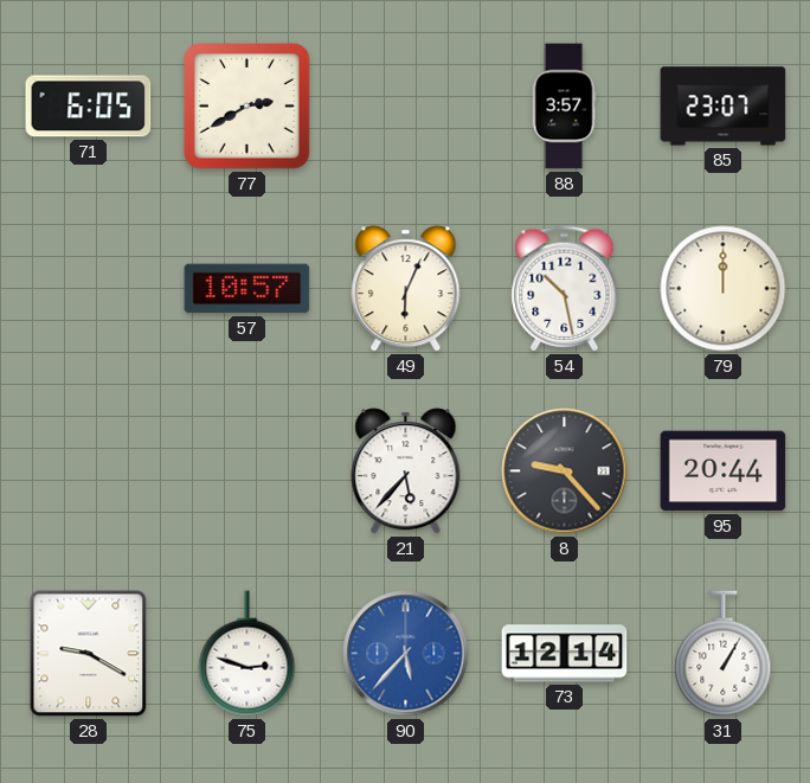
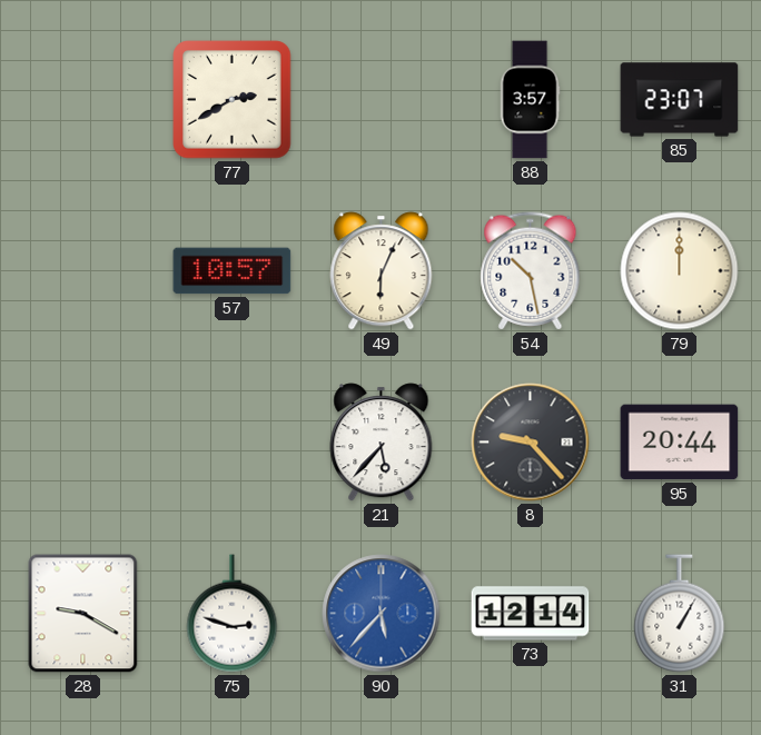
71: 6:05 -> none
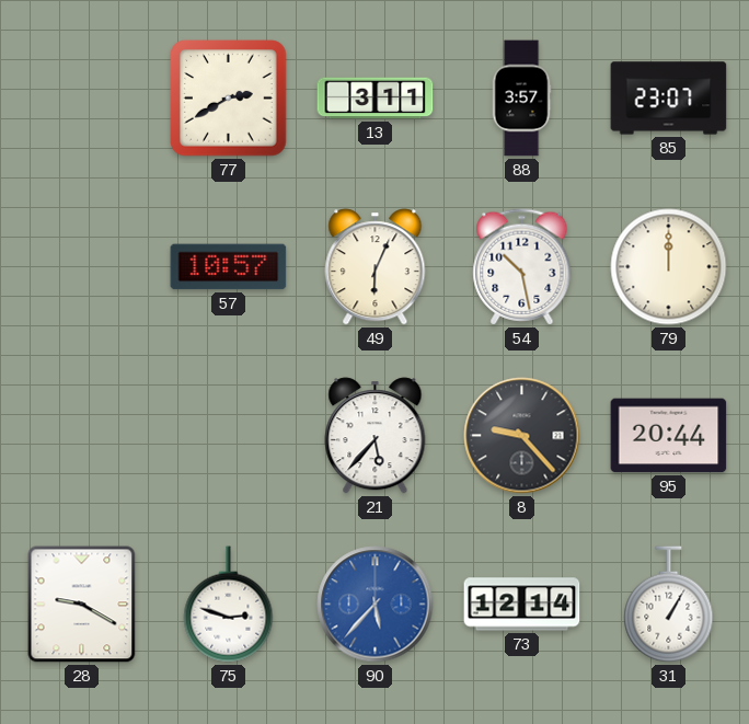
13: none -> 3:11
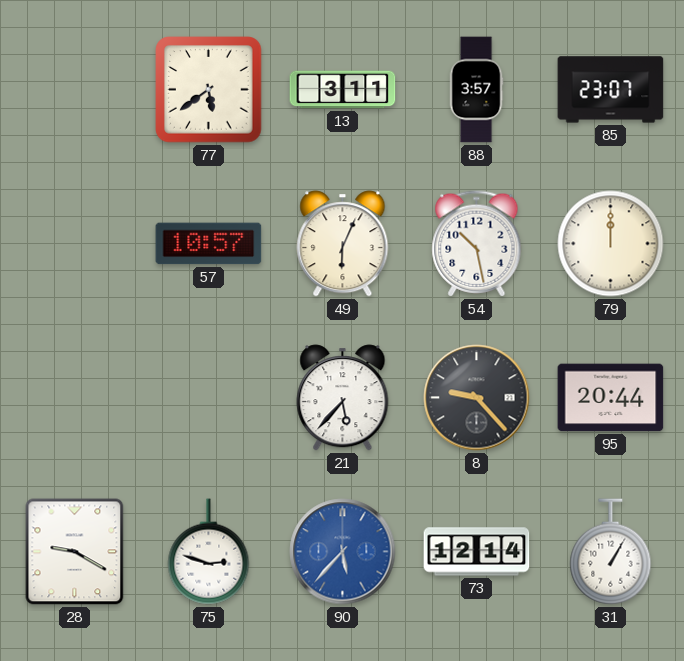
77: 2:40 -> 5:39
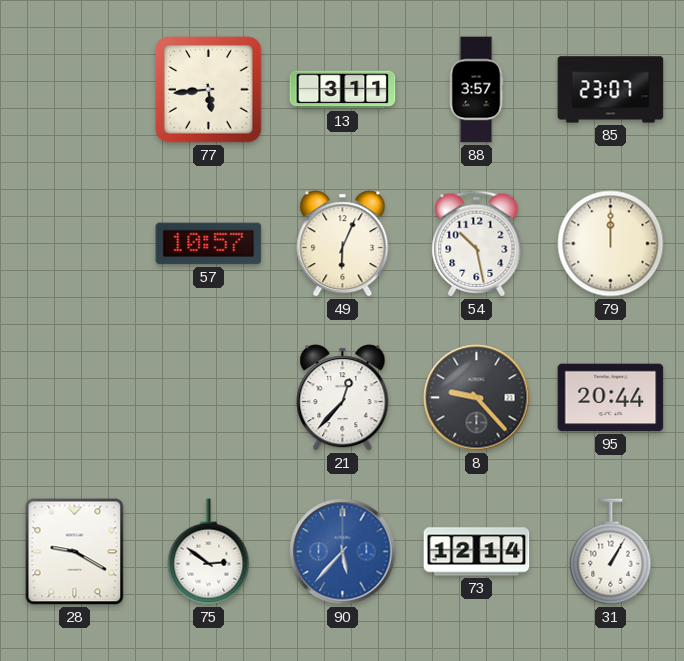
77: 5:39 -> 5:44
21: 5:37 -> 12:37
75: 2:48 -> 2:51
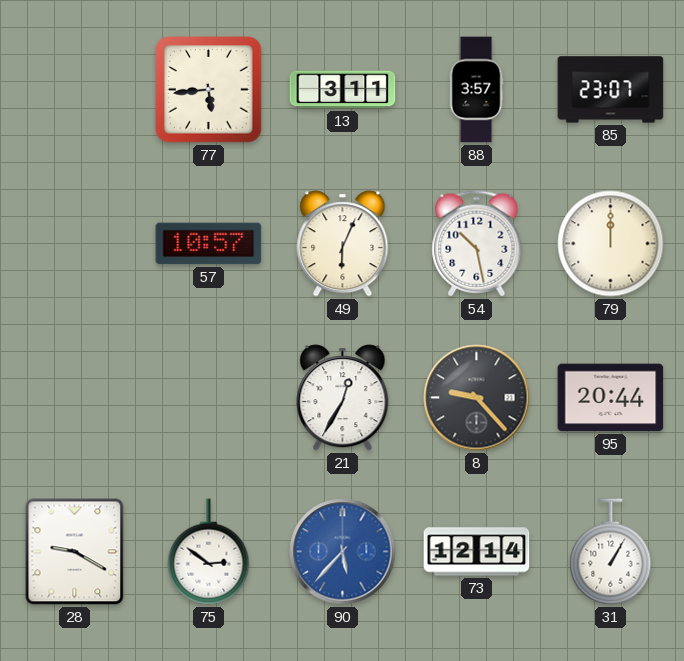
21: 12:37 -> 12:35
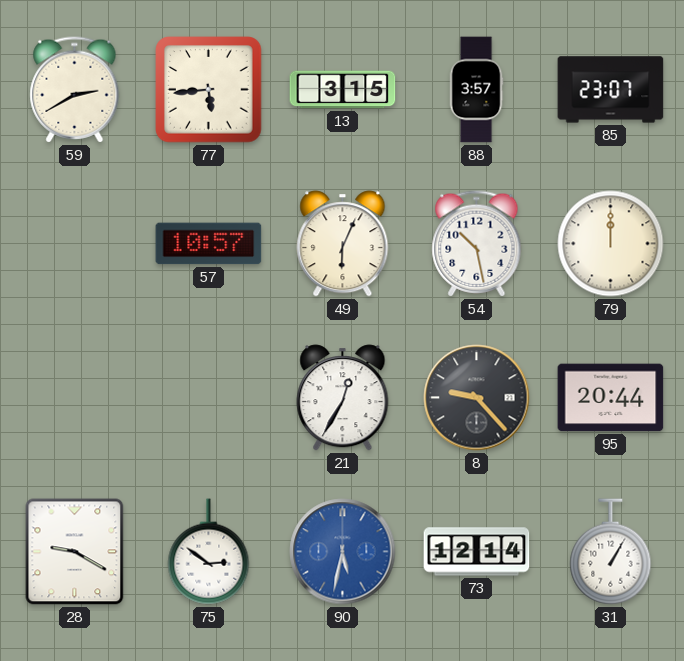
59: none -> 2:40
13: 3:11 -> 3:15
90: 5:37 -> 5:32
